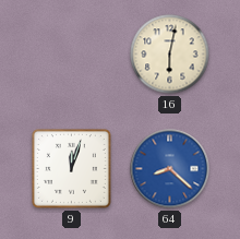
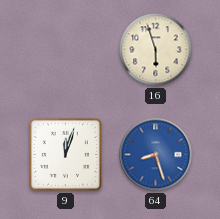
16: 6:02 -> 5:57
64: 8:22 -> 8:27
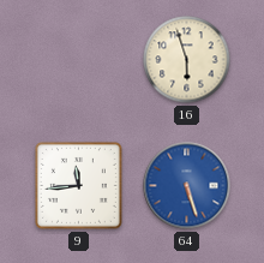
9: 12:03 -> 11:44
64: 8:27 -> 5:27
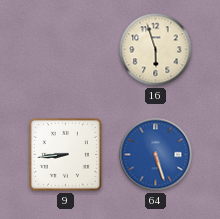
9: 11:44 -> 8:44
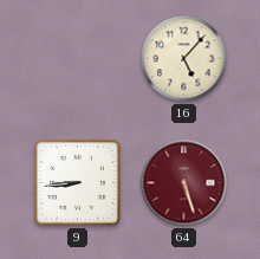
16: 5:57 -> 5:07
64 dial: blue -> burgundy
